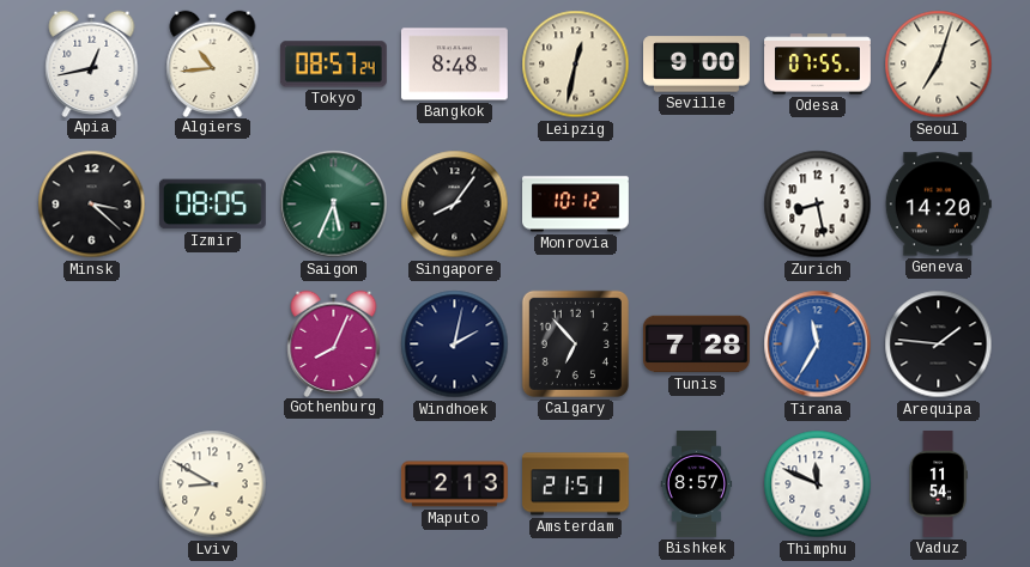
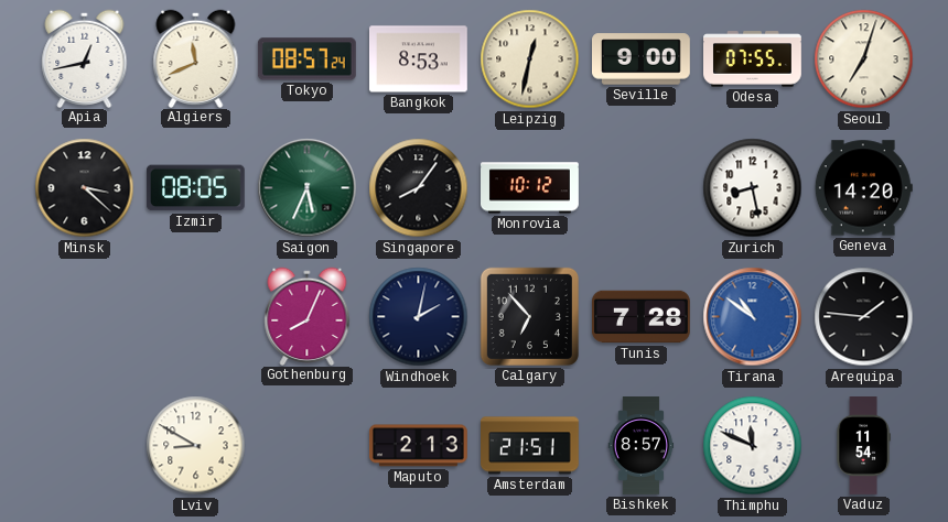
Algiers: 10:44 -> 11:41
Bangkok: 8:48 -> 8:53
Tirana: 11:35 -> 10:51
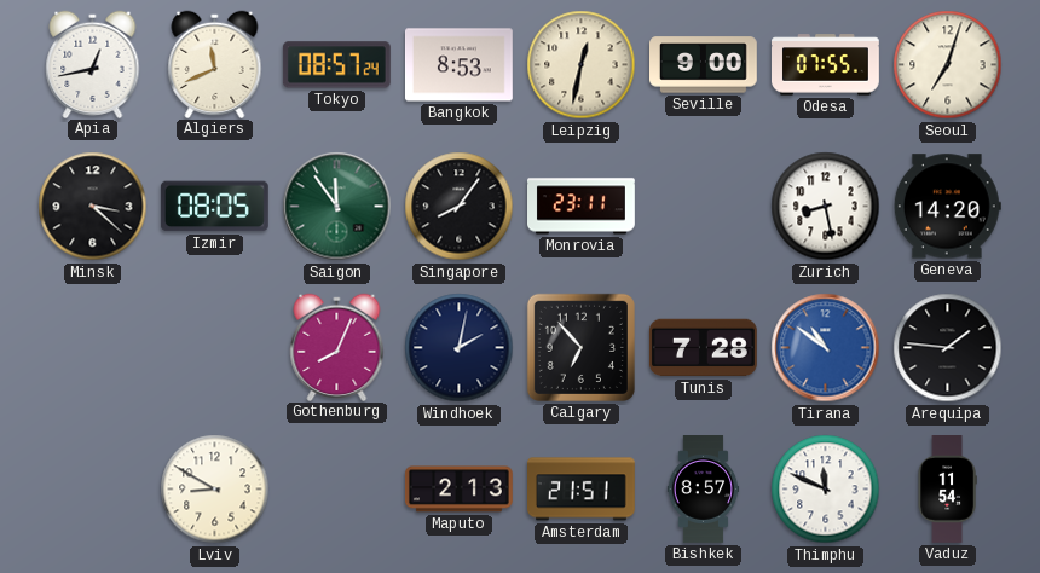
Saigon: 5:34 -> 11:54
Monrovia: 10:12 -> 23:11
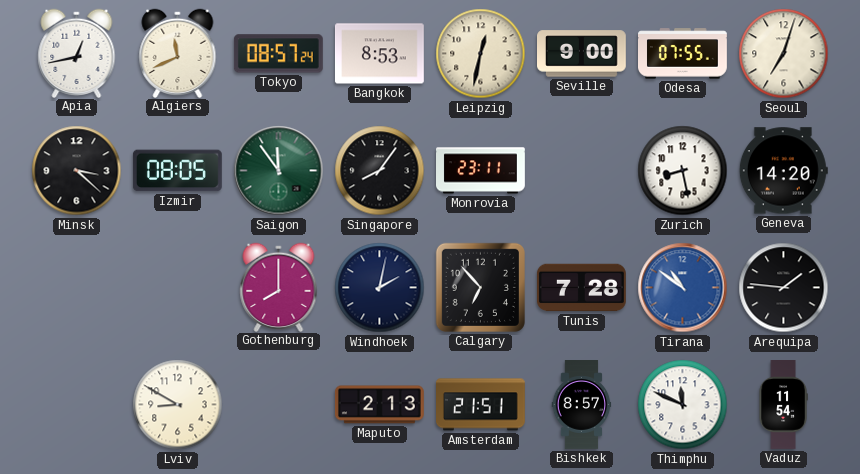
Gothenburg: 8:04 -> 8:00
